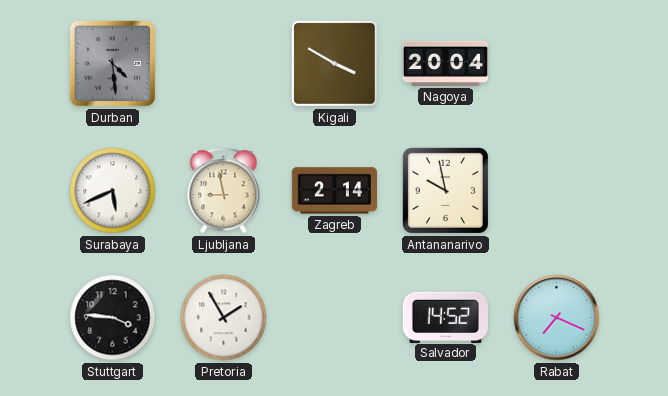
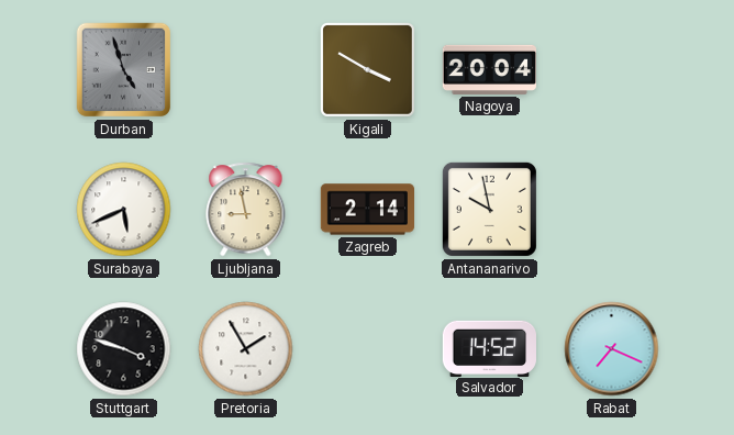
Durban: 4:29 -> 4:57
Stuttgart: 3:46 -> 3:48
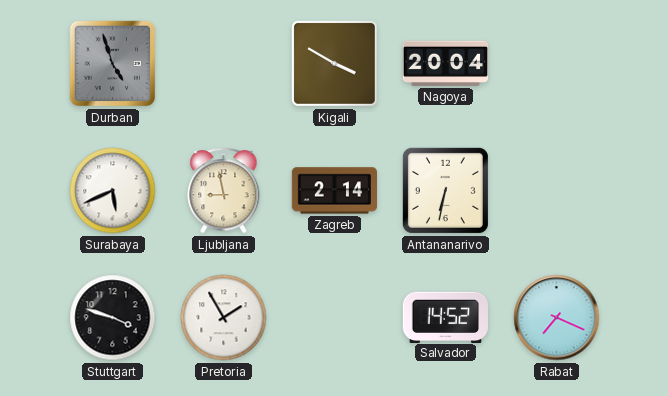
Antananarivo: 9:58 -> 6:32
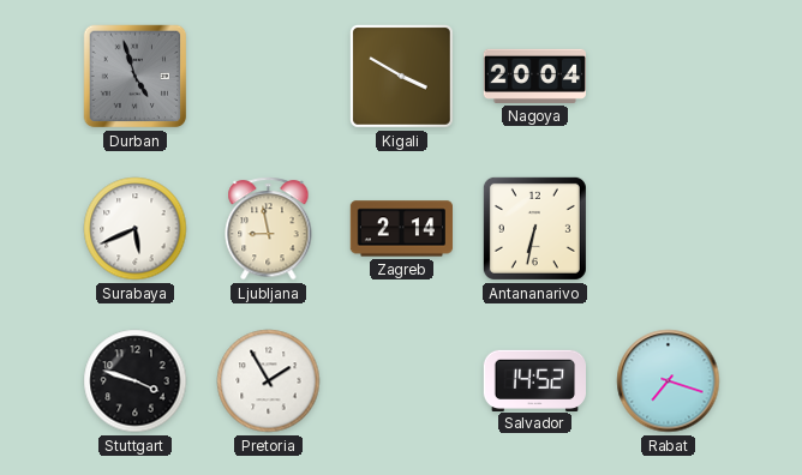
Rabat: 7:19 -> 7:18
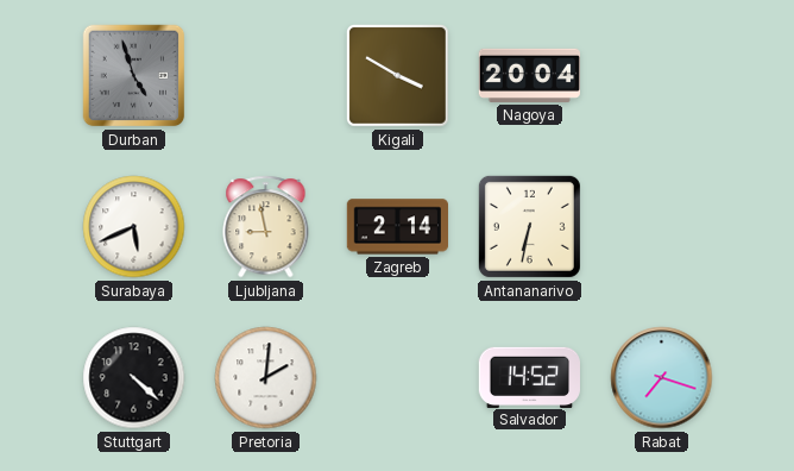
Stuttgart: 3:48 -> 4:22
Pretoria: 1:55 -> 2:01
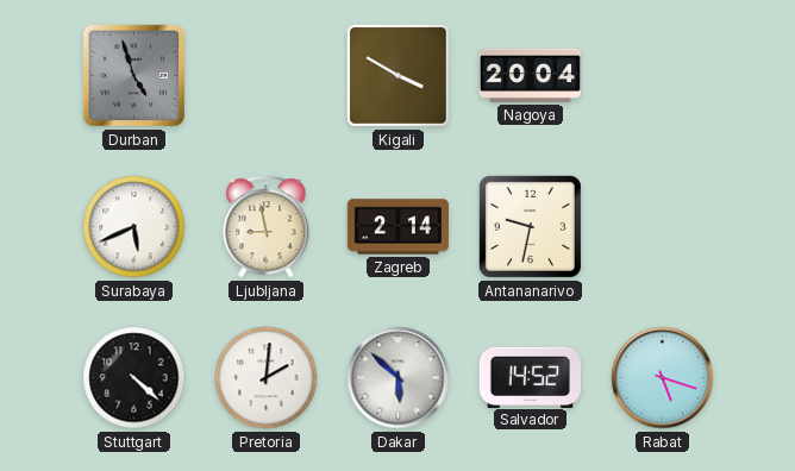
Antananarivo: 6:32 -> 9:32
Dakar: none -> 5:52
Rabat: 7:18 -> 5:18
